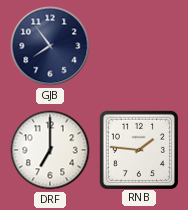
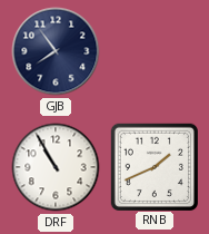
DRF: 7:00 -> 10:55
RNB: 1:46 -> 1:41
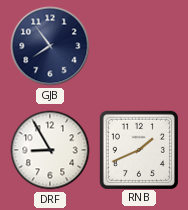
DRF: 10:55 -> 8:55
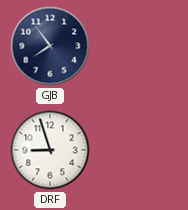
DRF: 8:55 -> 8:57
RNB: 1:41 -> none
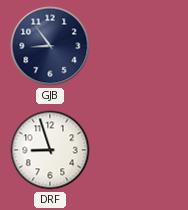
GJB: 7:54 -> 8:54
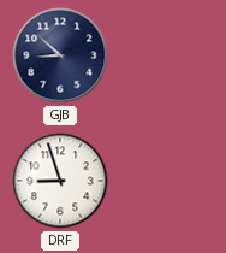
GJB: 8:54 -> 8:52
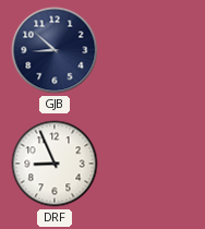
DRF: 8:57 -> 8:56
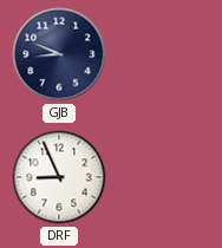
GJB: 8:52 -> 8:49
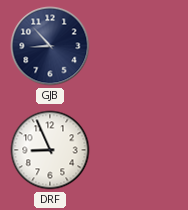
GJB: 8:49 -> 8:53
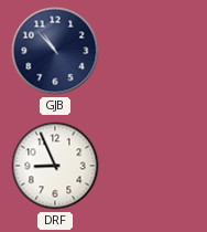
GJB: 8:53 -> 10:53
